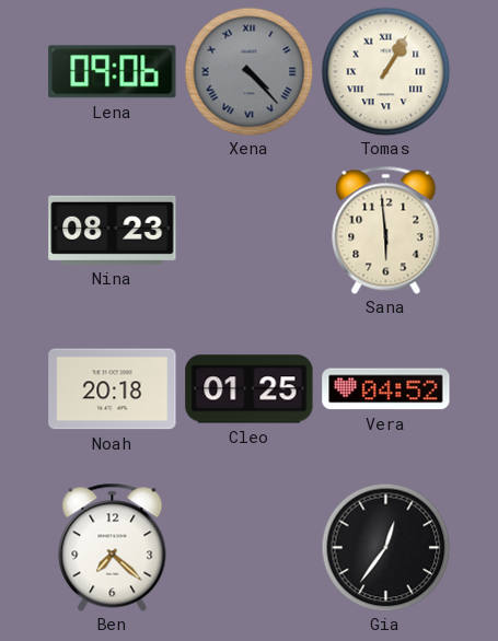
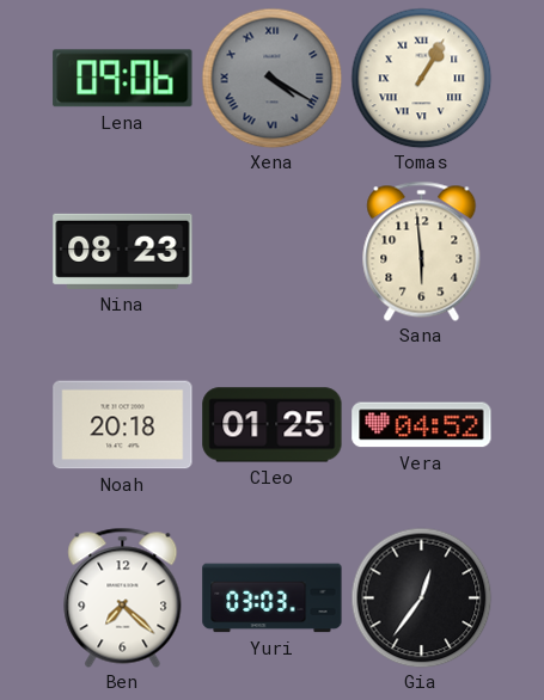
Xena: 4:23 -> 4:20
Yuri: none -> 03:03
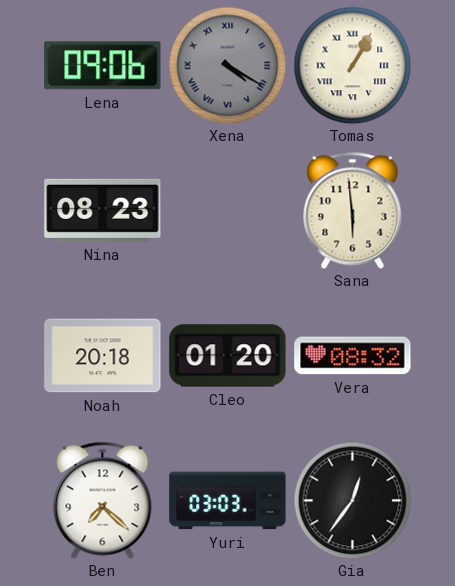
Cleo: 01:25 -> 01:20
Vera: 04:52 -> 08:32
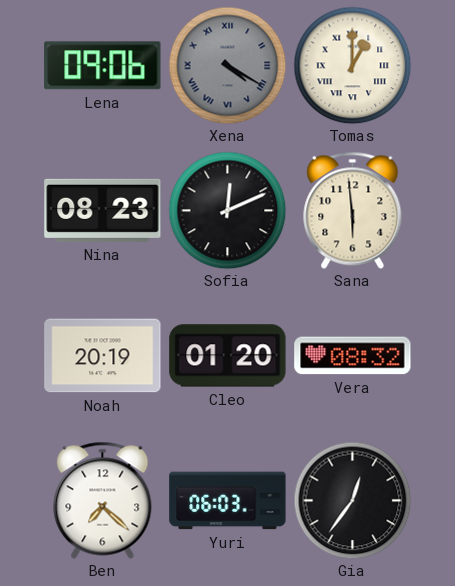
Tomas: 1:05 -> 1:00
Sofia: none -> 12:11
Noah: 20:18 -> 20:19
Yuri: 03:03 -> 06:03
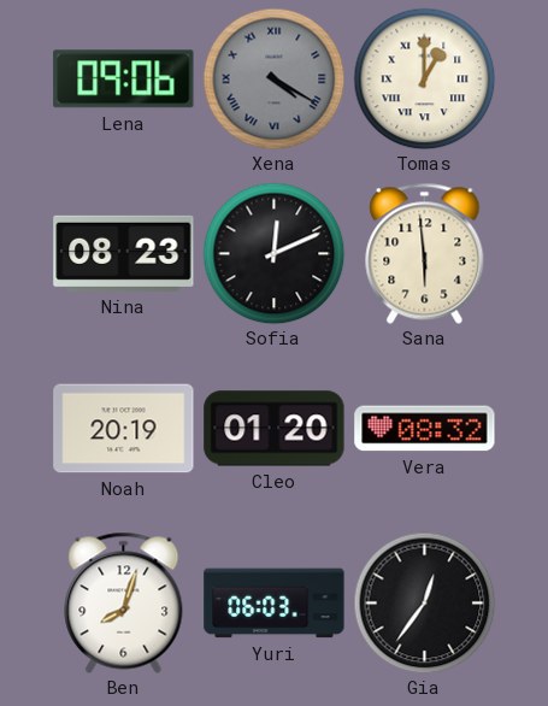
Ben: 7:22 -> 8:03
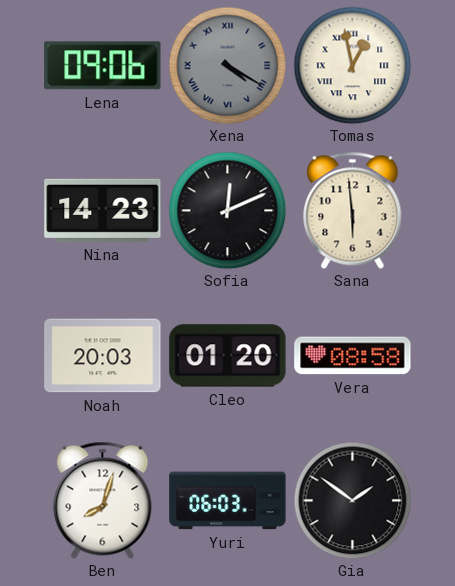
Tomas: 1:00 -> 12:58
Nina: 08:23 -> 14:23
Noah: 20:19 -> 20:03
Vera: 08:32 -> 08:58
Gia: 12:36 -> 1:51
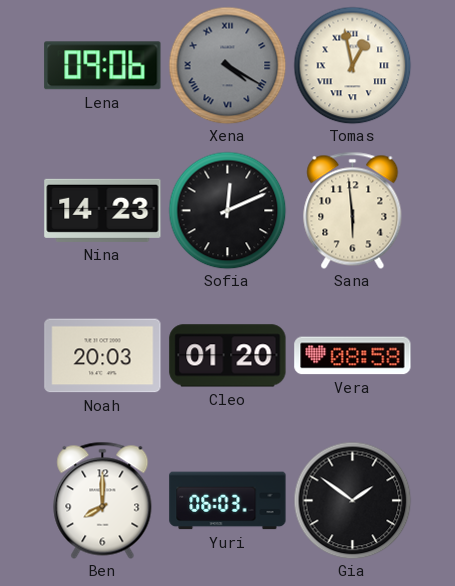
Ben: 8:03 -> 8:00
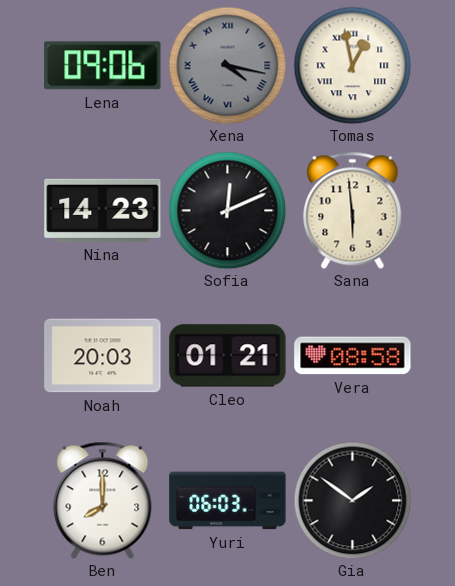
Xena: 4:20 -> 4:17
Cleo: 01:20 -> 01:21
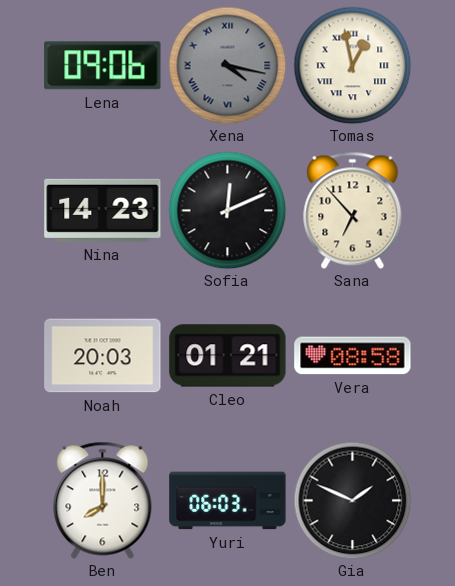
Sana: 5:59 -> 6:53
Gia: 1:51 -> 1:49
